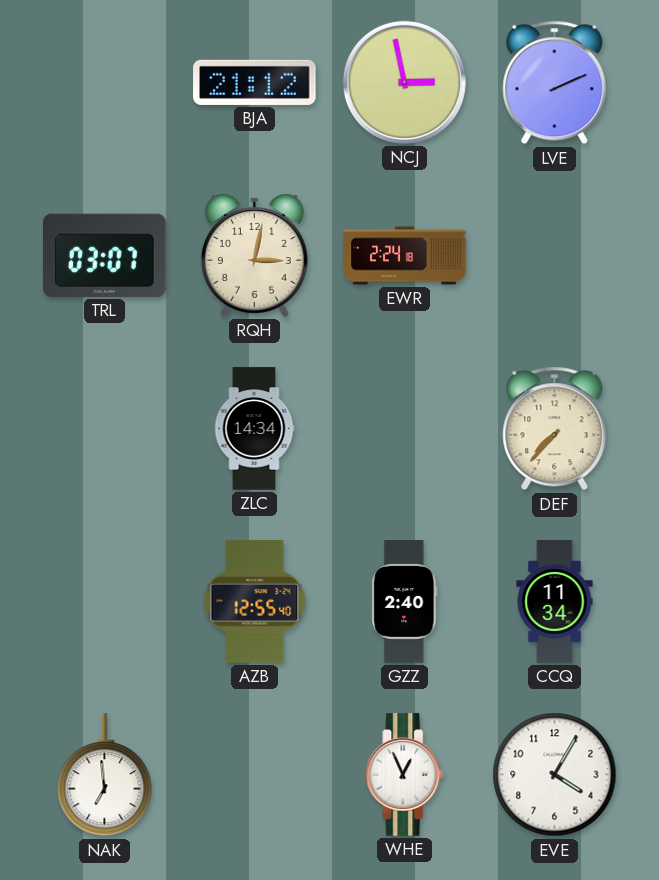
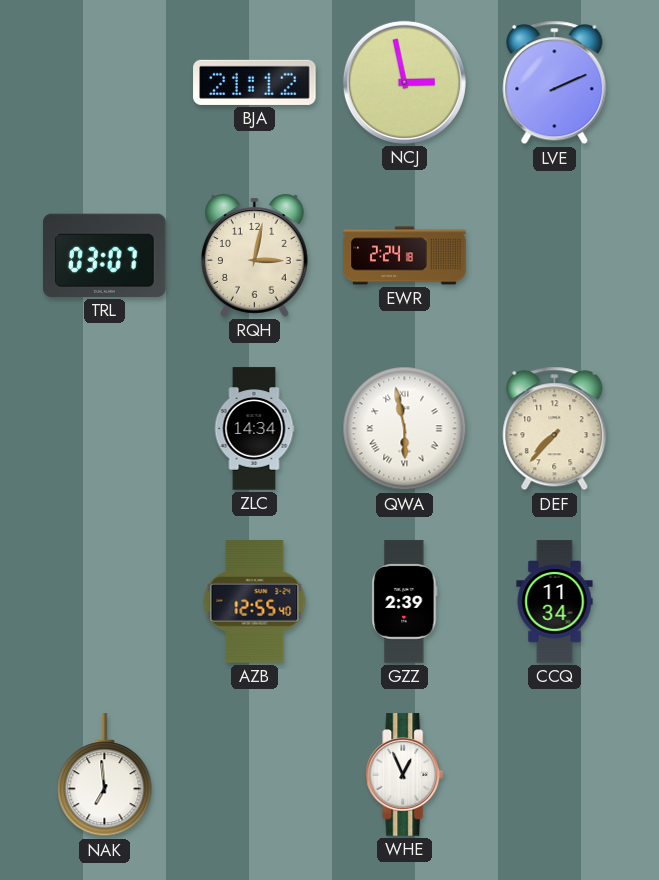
QWA: none -> 5:58
GZZ: 2:40 -> 2:39
EVE: 4:05 -> none
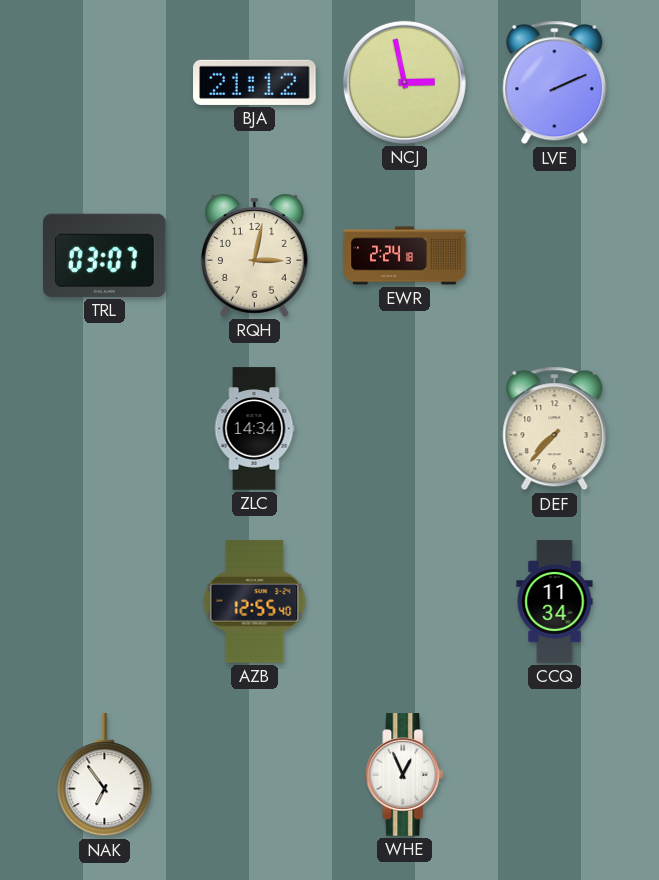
QWA: 5:58 -> none
GZZ: 2:39 -> none
NAK: 6:59 -> 6:54
